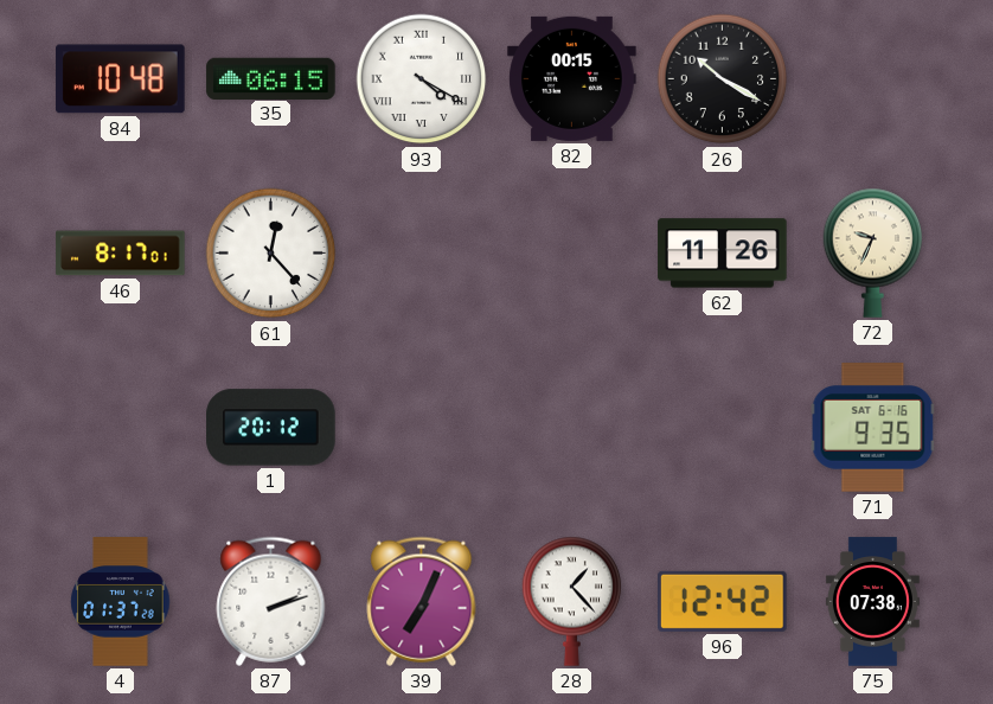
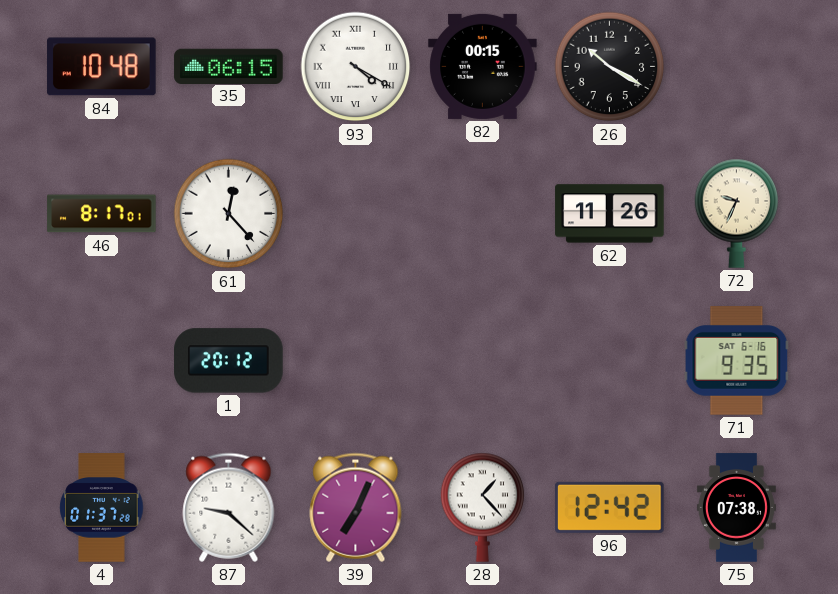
87: 2:12 -> 9:22
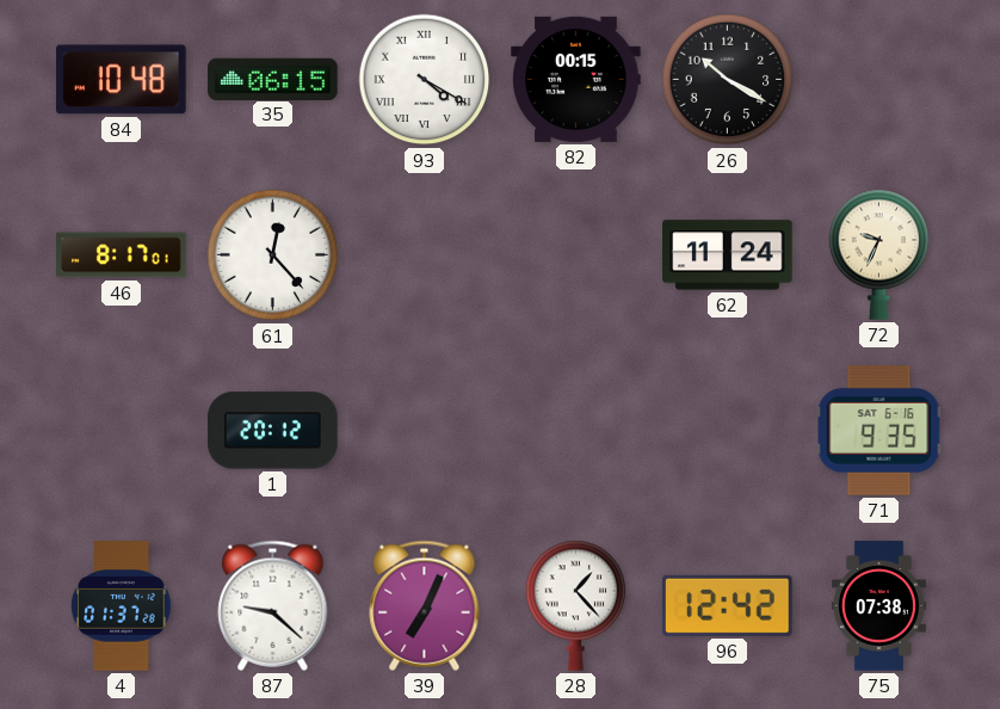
62: 11:26 -> 11:24
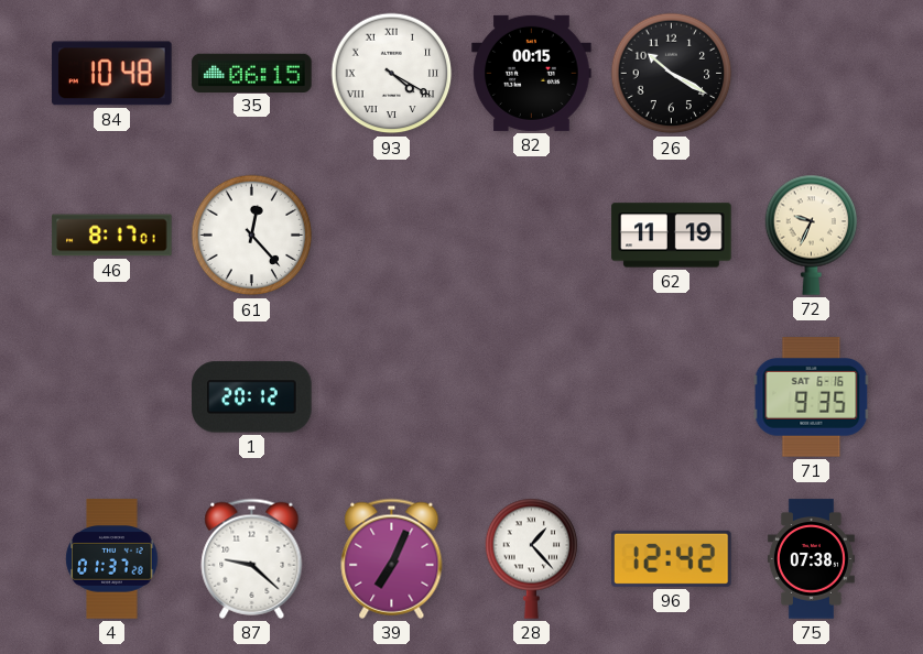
62: 11:24 -> 11:19
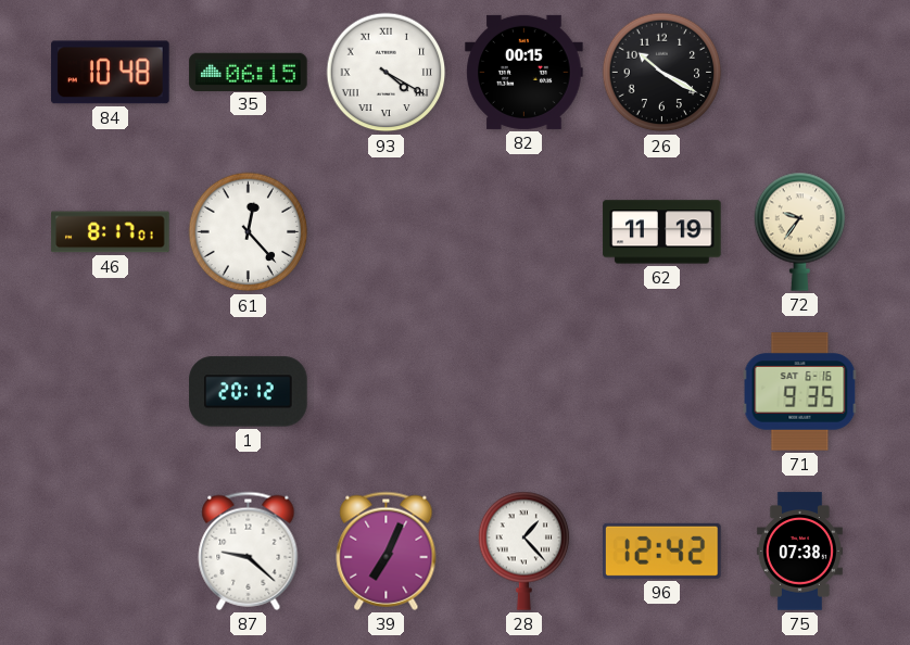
72: 9:34 -> 9:36
4: 01:37 -> none
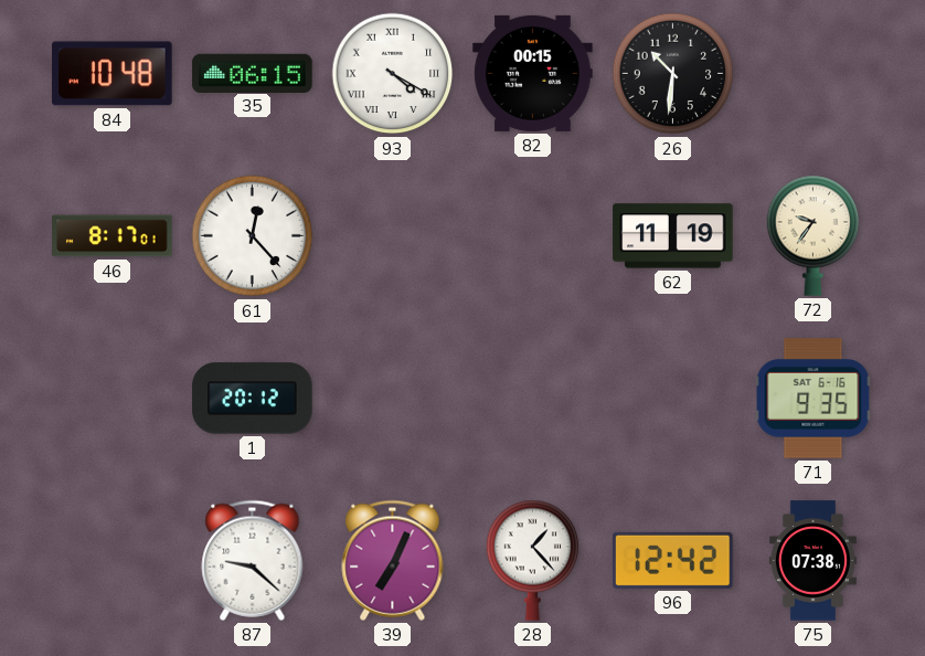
26: 10:20 -> 10:31
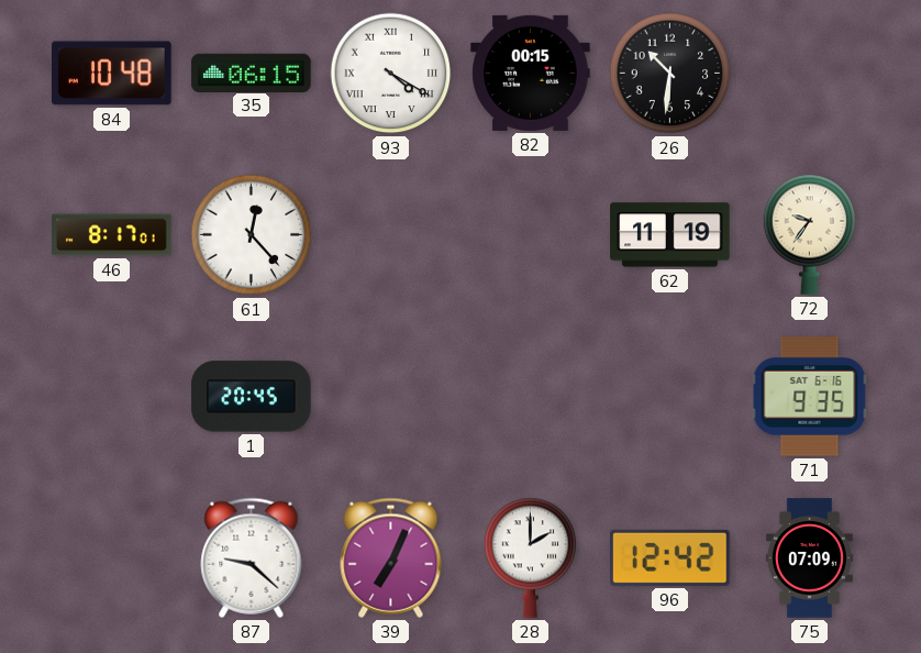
1: 20:12 -> 20:45
28: 1:23 -> 2:00
75: 07:38 -> 07:09
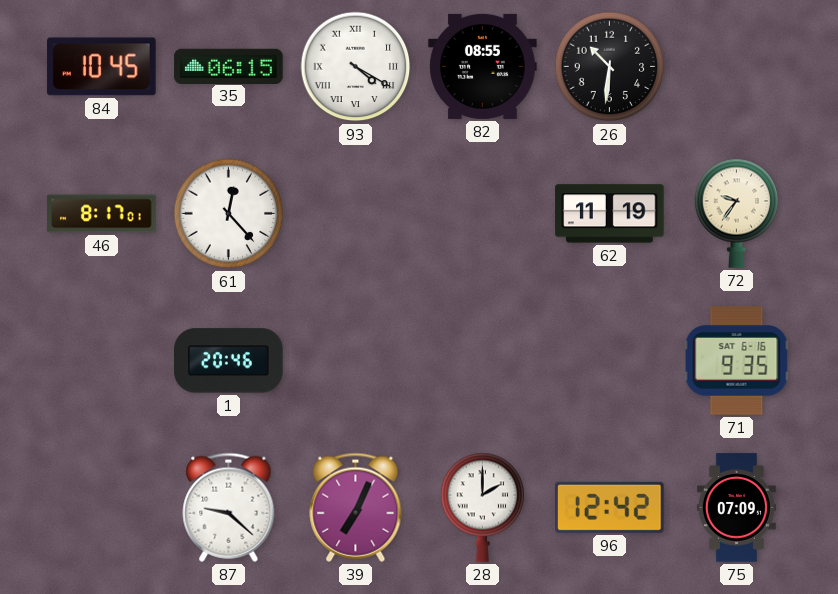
84: 10:48 -> 10:45
82: 00:15 -> 08:55
1: 20:45 -> 20:46
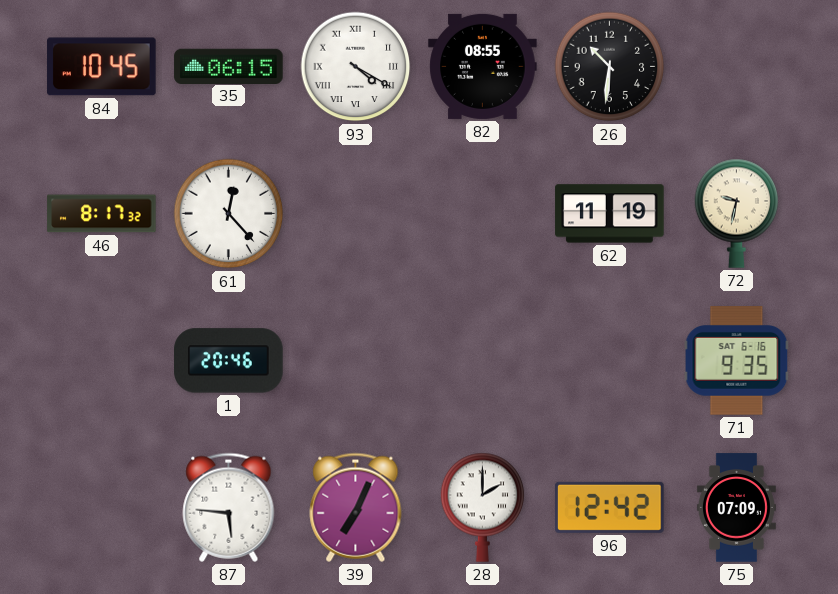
46: 8:17:01 -> 8:17:32
72: 9:36 -> 9:32
87: 9:22 -> 5:46
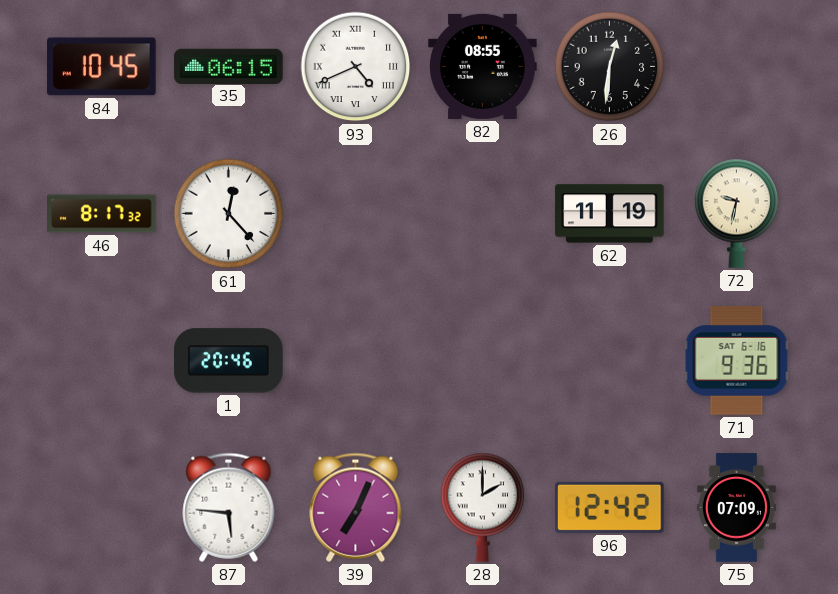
93: 4:20 -> 4:41
26: 10:31 -> 12:31
71: 9:35 -> 9:36
